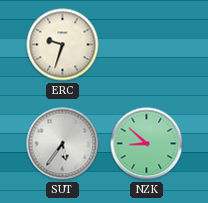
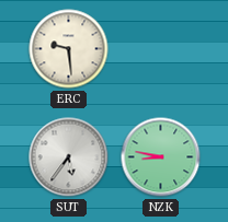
ERC: 9:33 -> 9:29
NZK: 8:52 -> 8:47
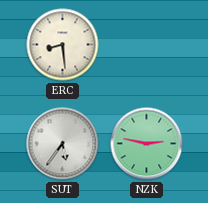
ERC: 9:29 -> 8:29
NZK: 8:47 -> 2:47
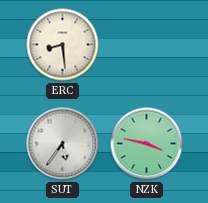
NZK: 2:47 -> 3:47
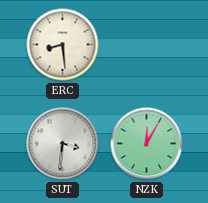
SUT: 5:36 -> 3:31
NZK: 3:47 -> 12:05
